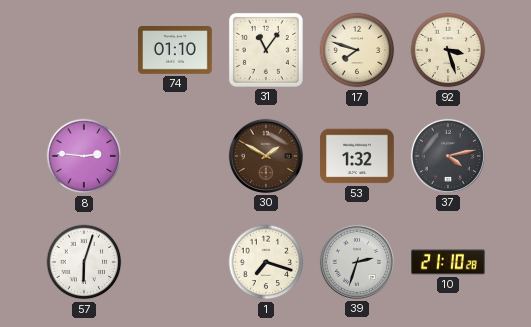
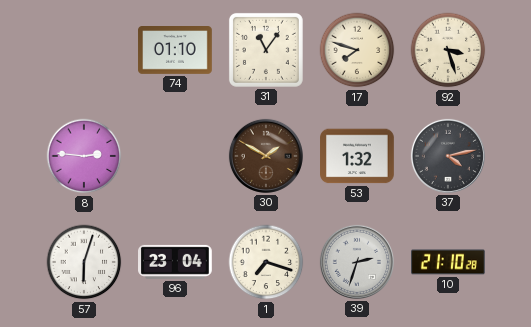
96: none -> 23:04
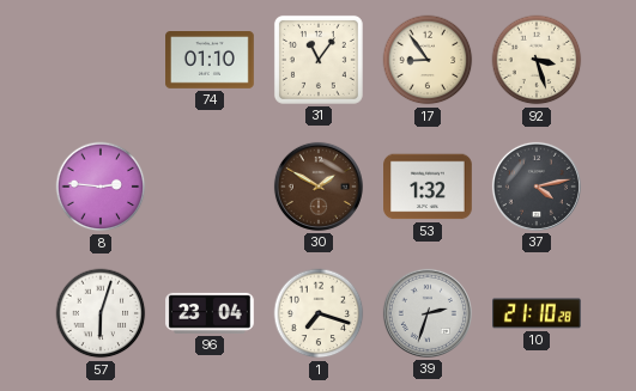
17: 7:48 -> 8:54
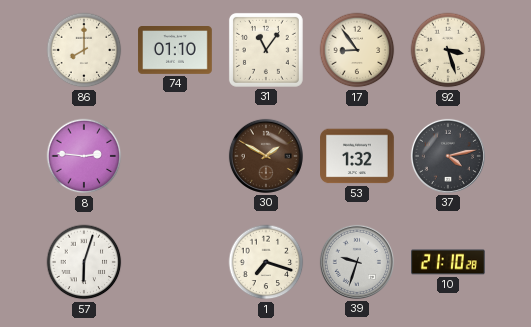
86: none -> 8:00
96: 23:04 -> none
39: 2:33 -> 9:33
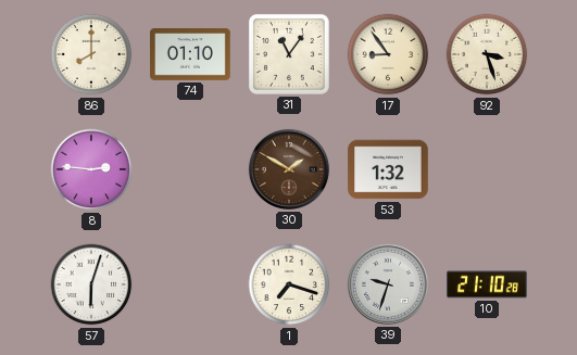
37: 4:13 -> none
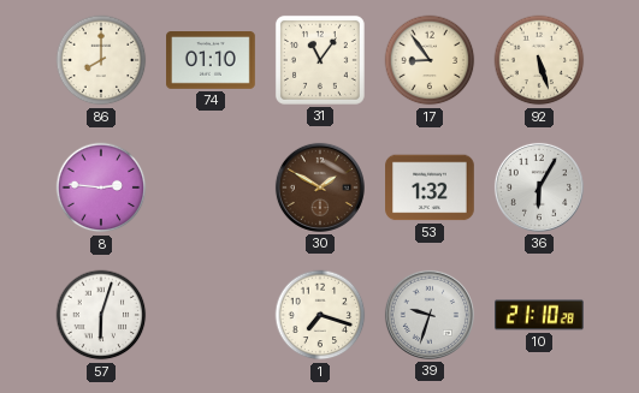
92: 3:27 -> 5:27
36: none -> 6:05
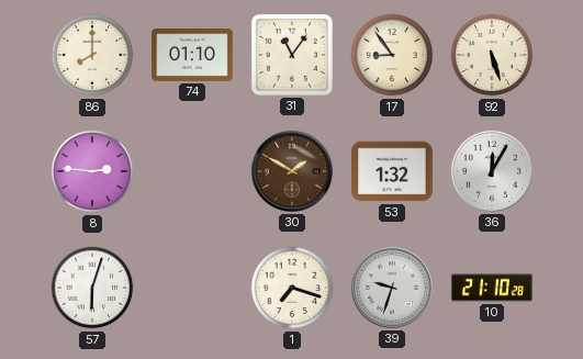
36: 6:05 -> 12:05
